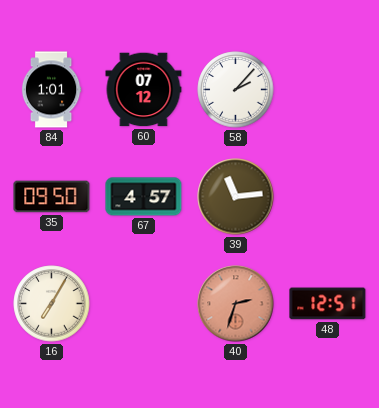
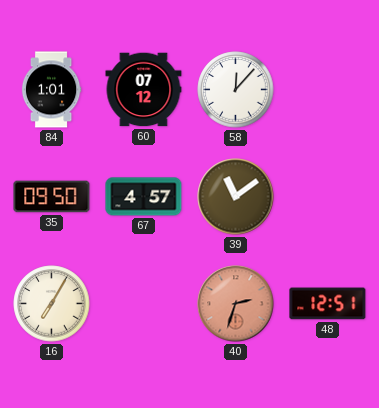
58: 2:07 -> 12:07
39: 11:14 -> 11:09
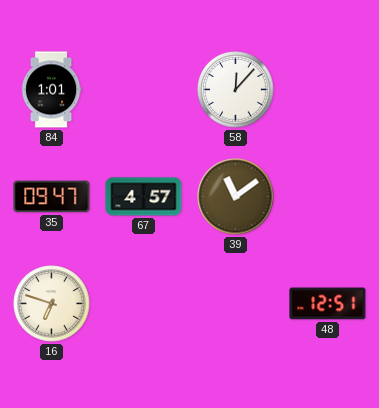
60: 07:12 -> none
35: 09:50 -> 09:47
16: 7:05 -> 6:48
40: 2:33 -> none
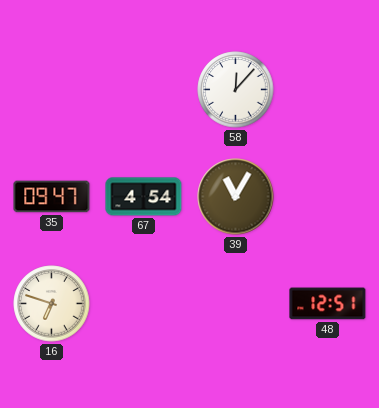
84: 1:01 -> none
67: 4:57 -> 4:54
39: 11:09 -> 11:05
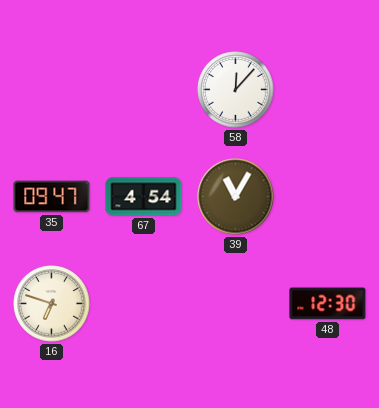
48: 12:51 -> 12:30
